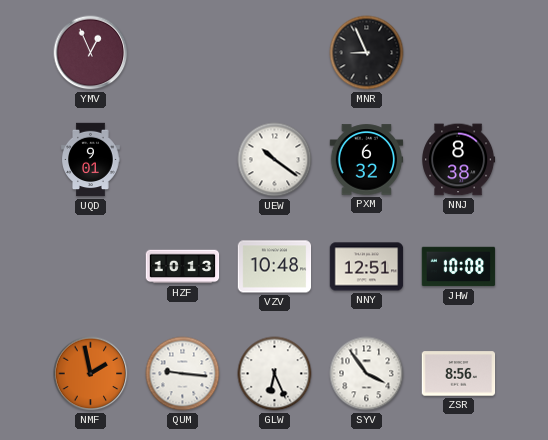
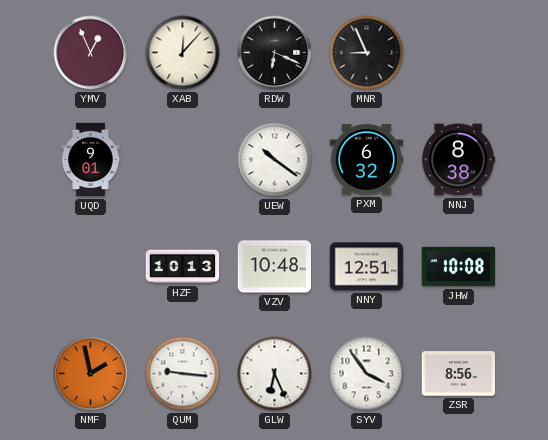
XAB: none -> 12:07
RDW: none -> 6:19
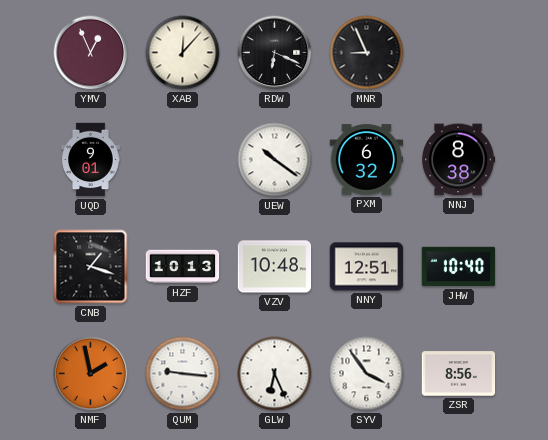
CNB: none -> 1:18
JHW: 10:08 -> 10:40
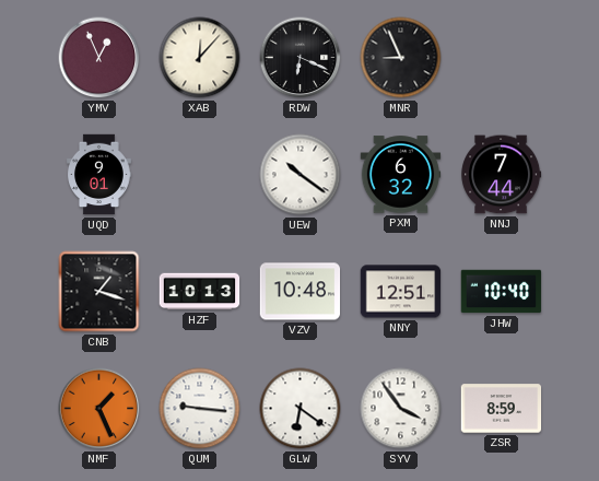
NNJ: 8:38 -> 7:44
NMF: 1:58 -> 1:26
GLW: 6:26 -> 6:21
ZSR: 8:56 -> 8:59
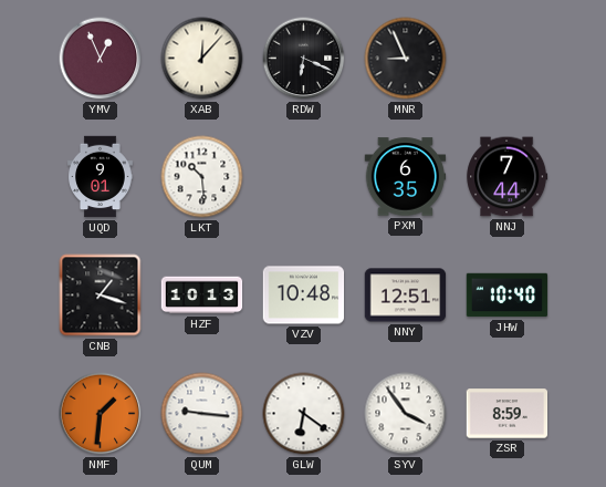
LKT: none -> 10:29
UEW: 10:21 -> none
PXM: 6:32 -> 6:35
NMF: 1:26 -> 1:31
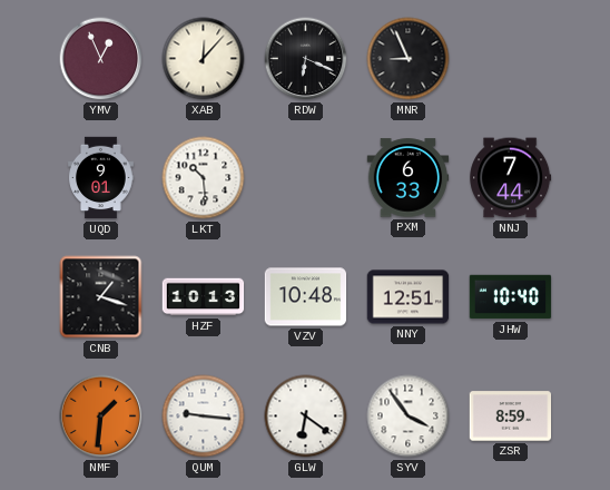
PXM: 6:35 -> 6:33
